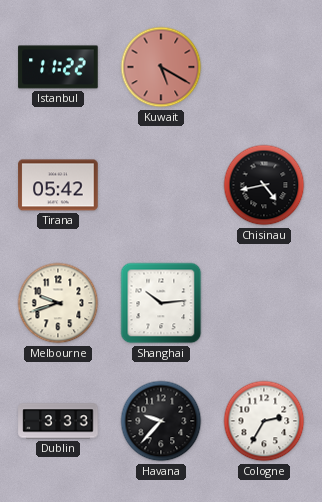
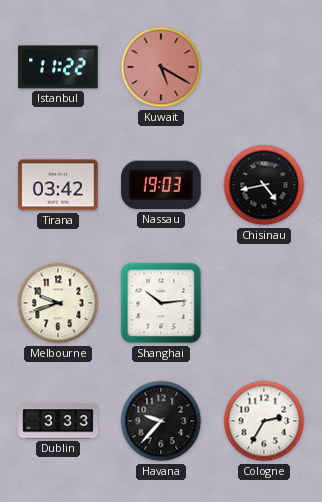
Tirana: 05:42 -> 03:42
Nassau: none -> 19:03
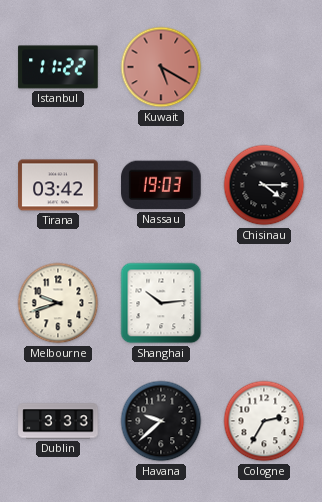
Chisinau: 4:43 -> 4:15
Havana: 9:37 -> 9:38
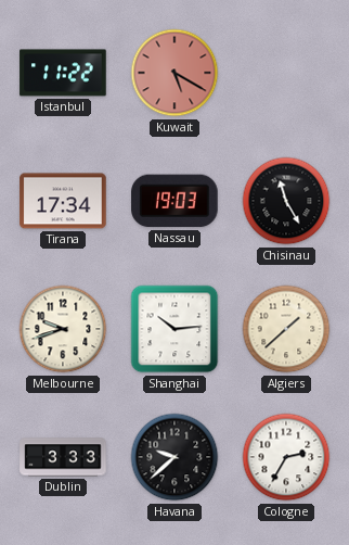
Tirana: 03:42 -> 17:34
Chisinau: 4:15 -> 11:25
Algiers: none -> 1:38
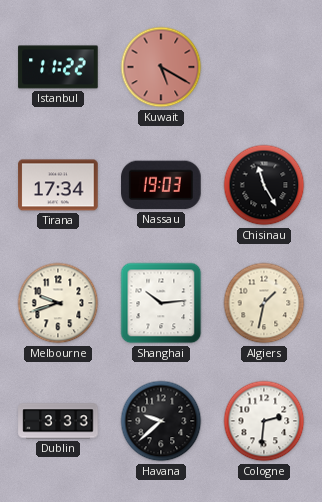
Algiers: 1:38 -> 1:32
Cologne: 2:35 -> 2:31
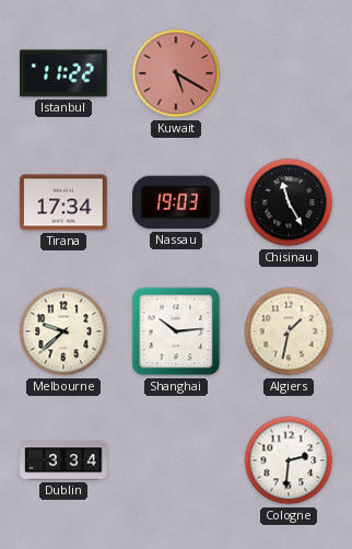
Melbourne: 9:42 -> 9:38
Dublin: 3:33 -> 3:34
Havana: 9:38 -> none
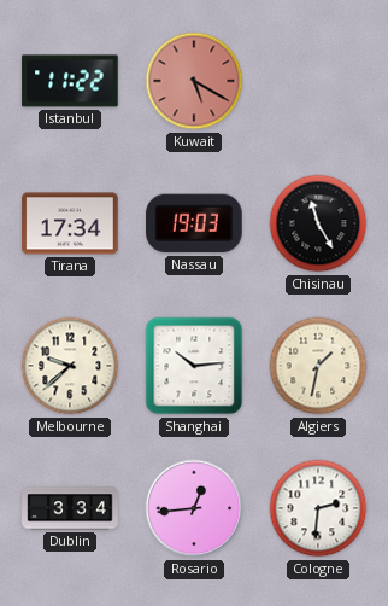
Rosario: none -> 12:44
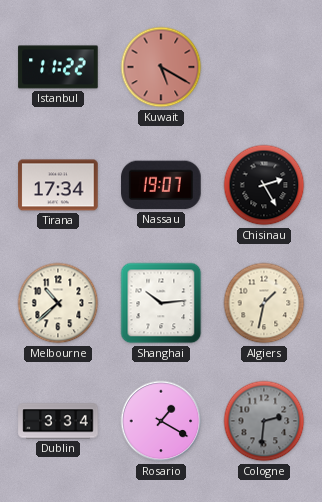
Nassau: 19:03 -> 19:07
Chisinau: 11:25 -> 2:25
Melbourne: 9:38 -> 10:38
Rosario: 12:44 -> 1:20
Cologne dial: white -> grey
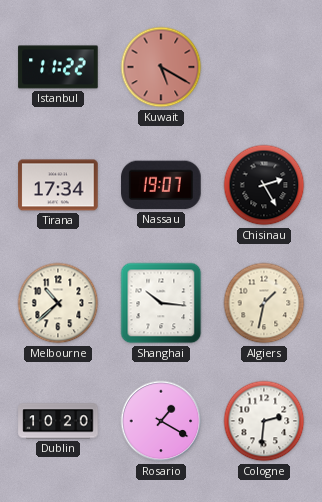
Shanghai: 10:14 -> 10:16
Dublin: 3:34 -> 10:20
Cologne dial: grey -> white
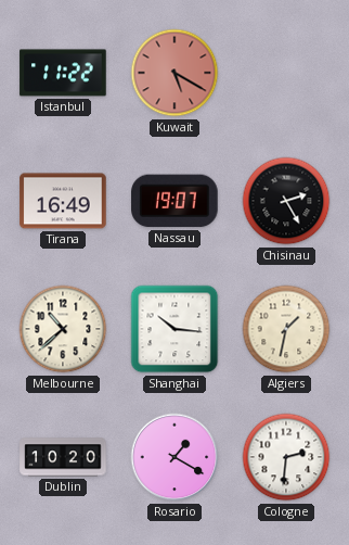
Tirana: 17:34 -> 16:49
